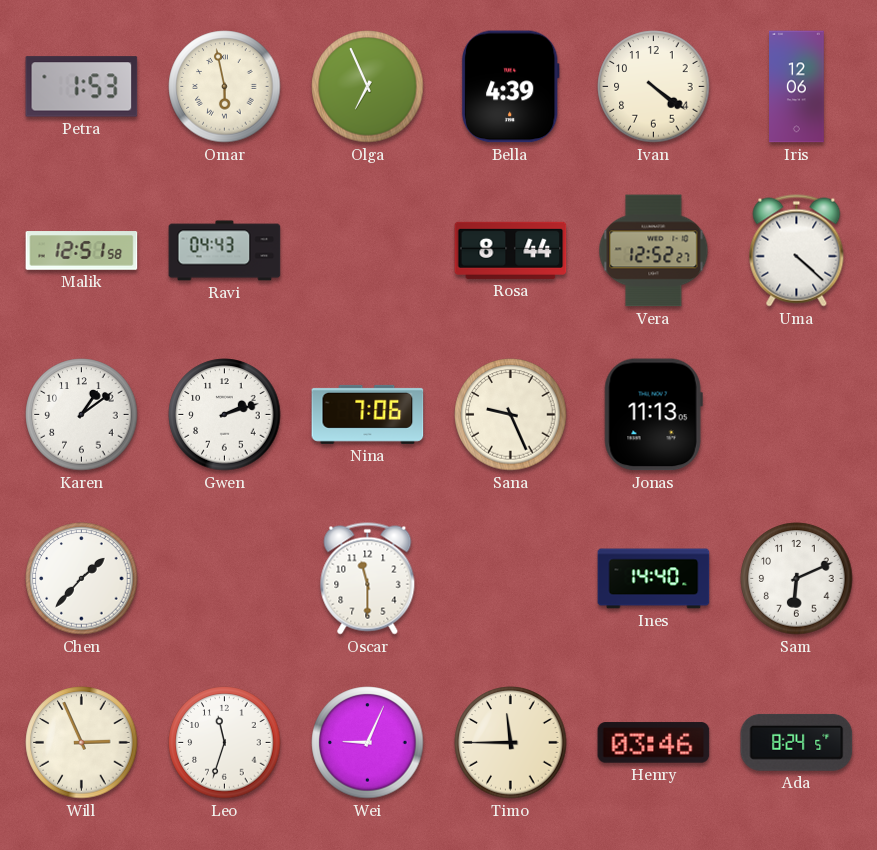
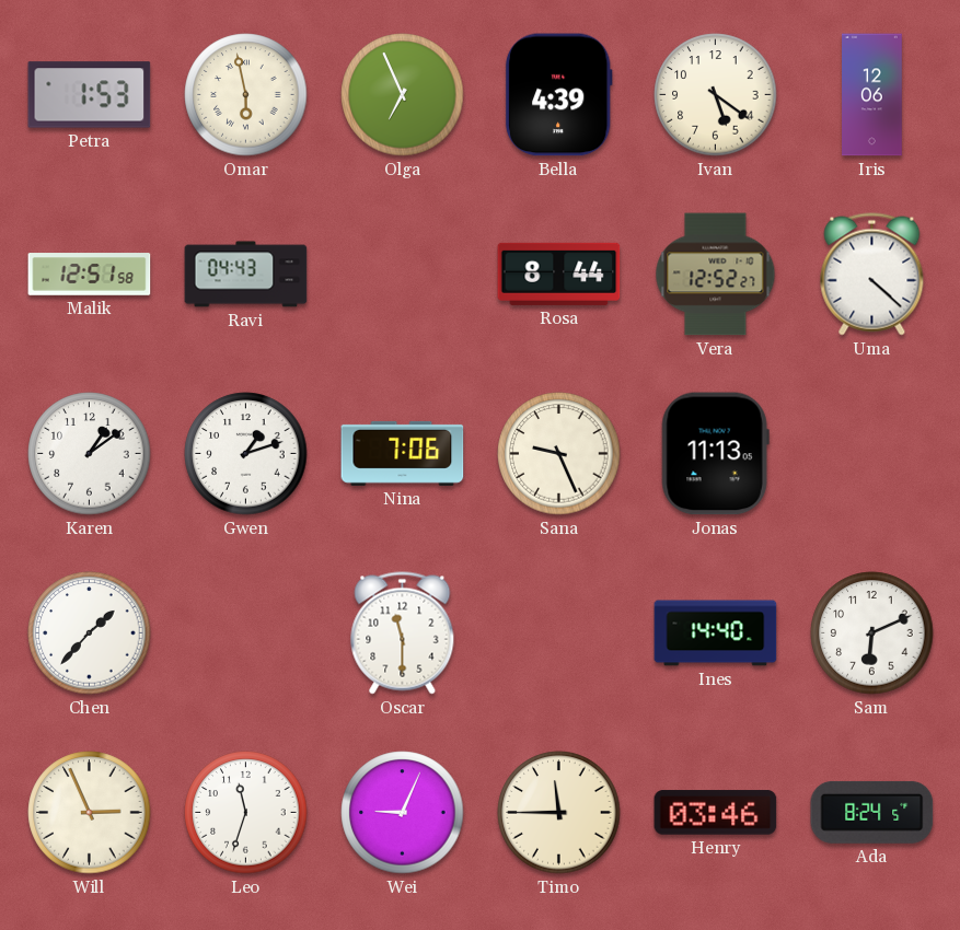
Ivan: 4:21 -> 5:21
Gwen: 2:12 -> 1:12
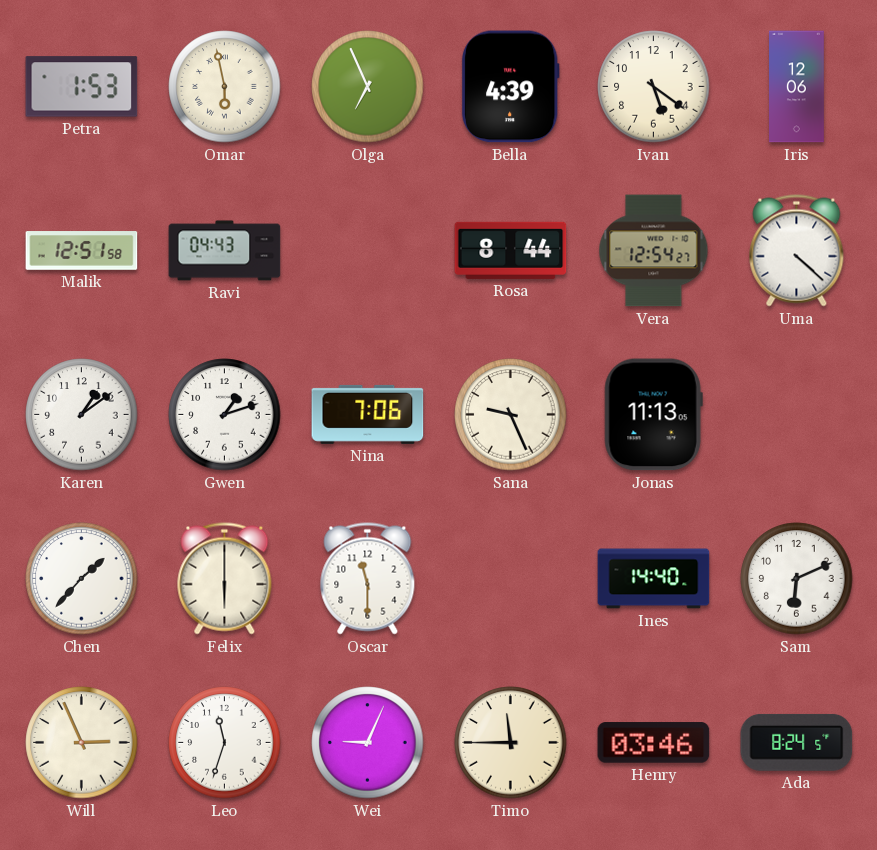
Vera: 12:52 -> 12:54
Felix: none -> 6:00
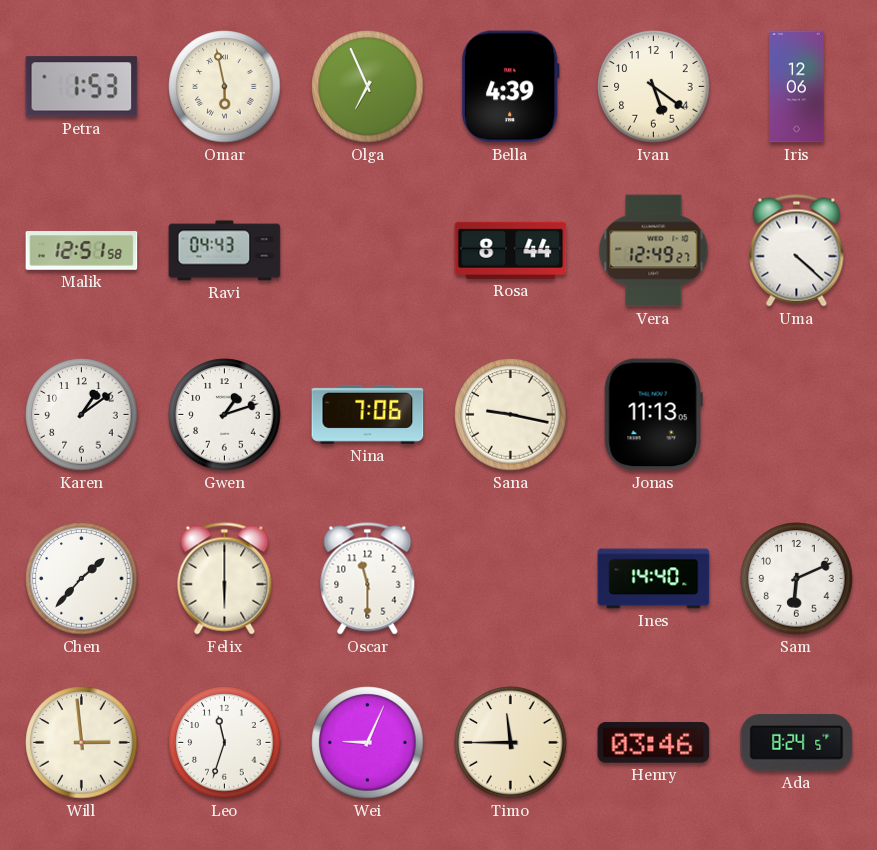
Vera: 12:54 -> 12:49
Sana: 9:26 -> 9:17
Will: 2:56 -> 2:59
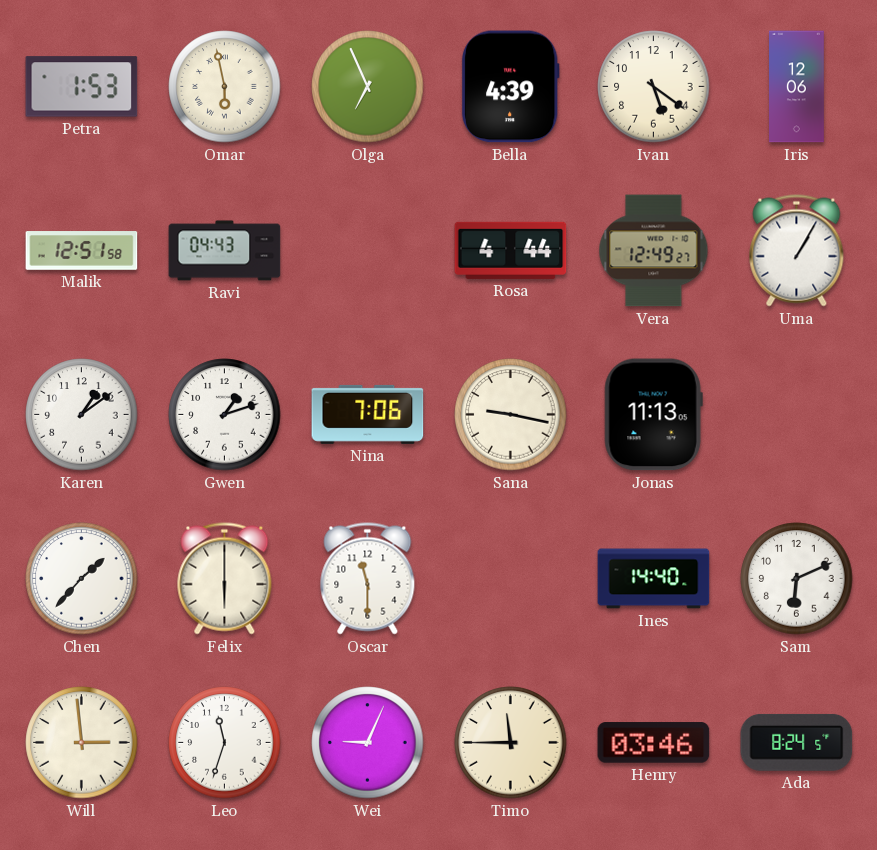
Rosa: 8:44 -> 4:44
Uma: 4:22 -> 1:05
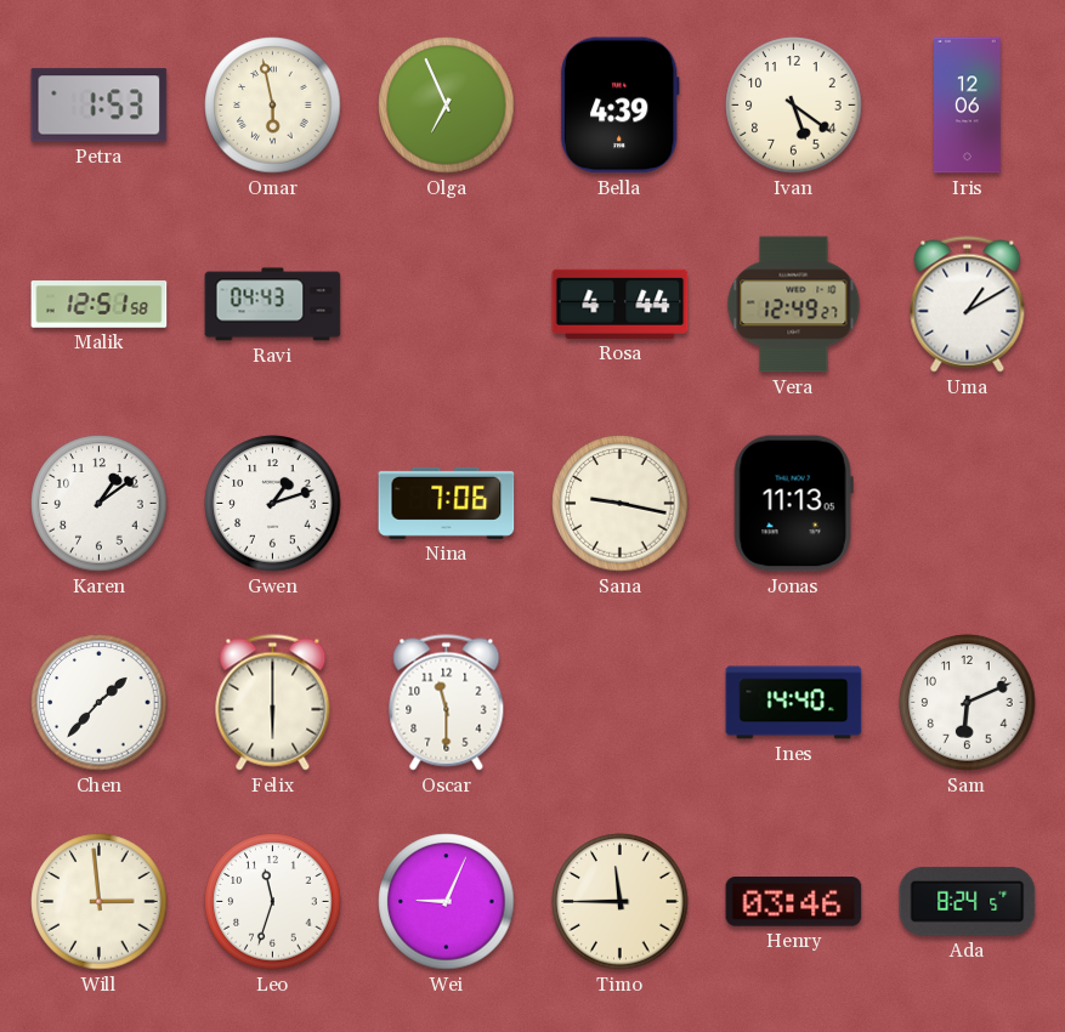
Uma: 1:05 -> 1:10
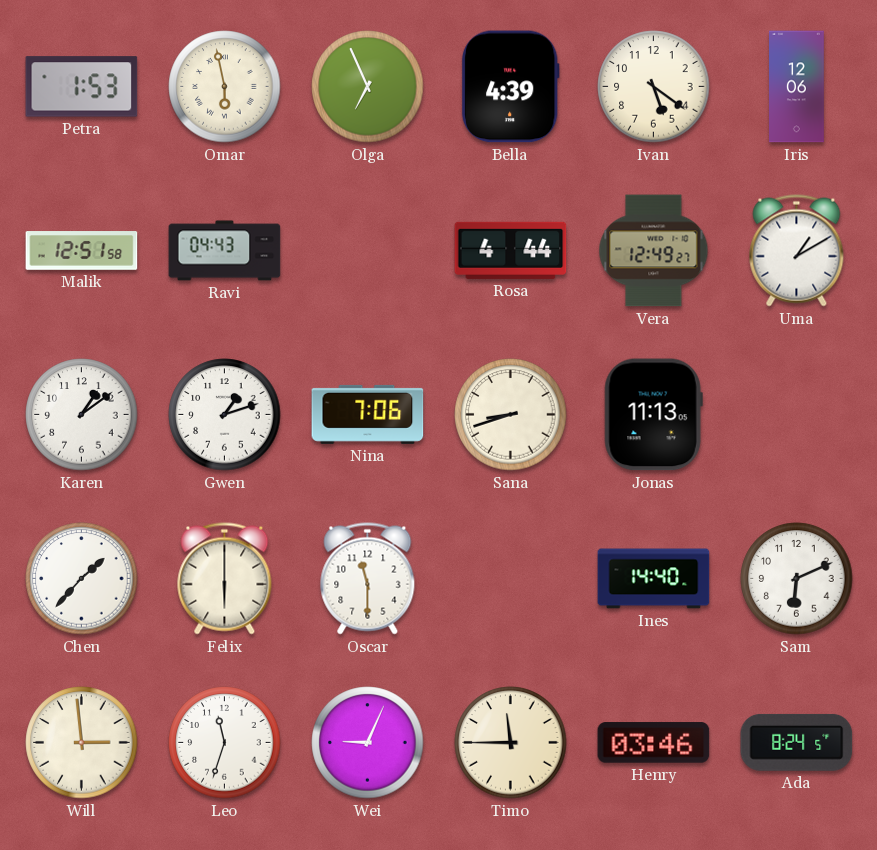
Sana: 9:17 -> 8:42
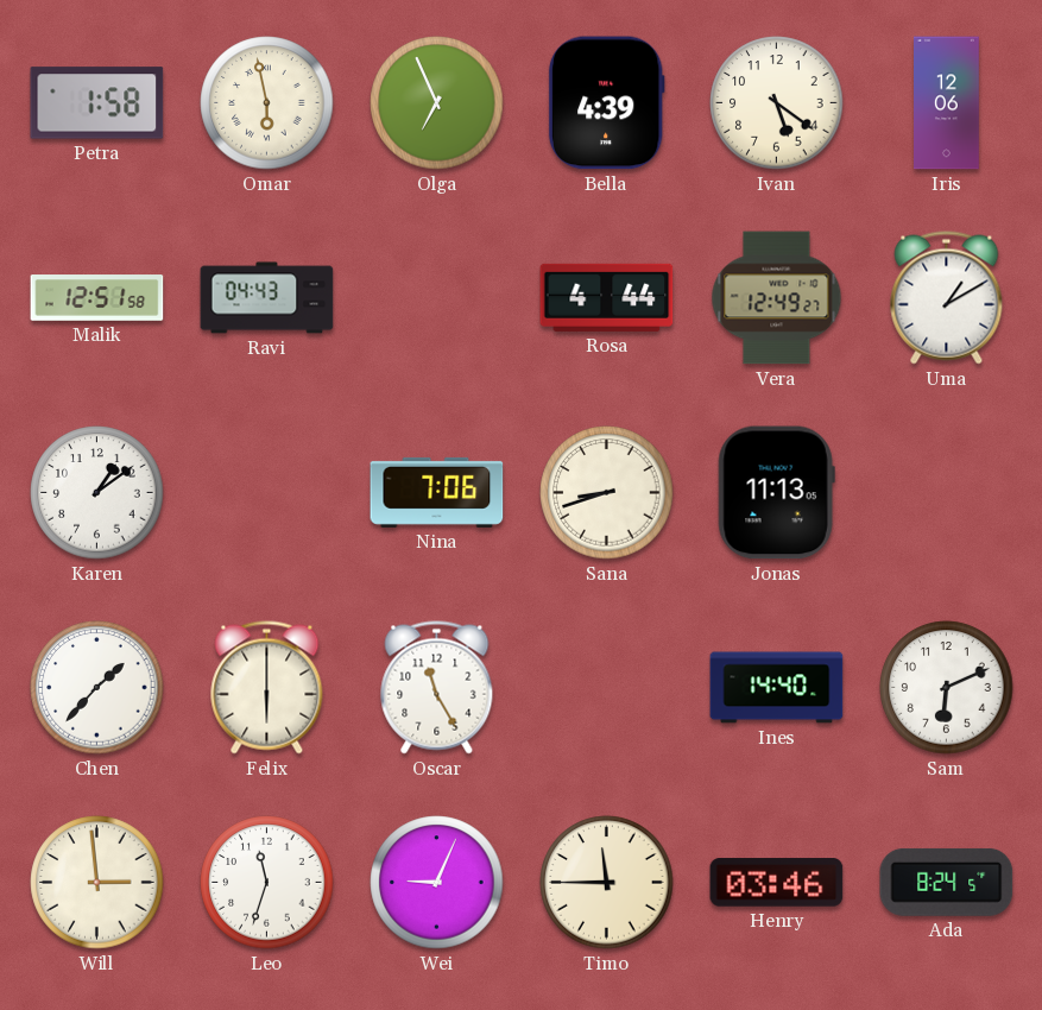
Petra: 1:53 -> 1:58
Gwen: 1:12 -> none
Oscar: 11:30 -> 11:25
